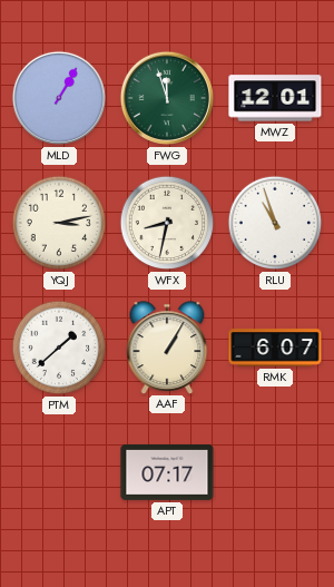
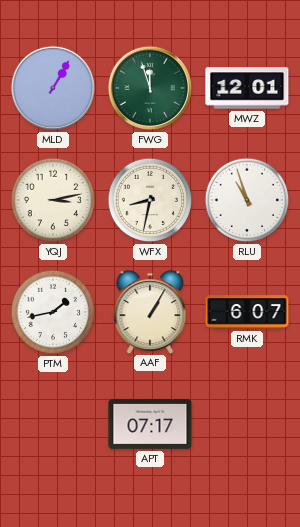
PTM: 1:38 -> 1:43
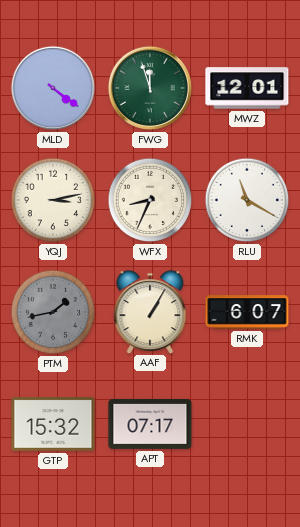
MLD: 1:05 -> 4:21
WFX: 8:32 -> 8:34
RLU: 10:57 -> 11:20
PTM dial: white -> grey
GTP: none -> 15:32
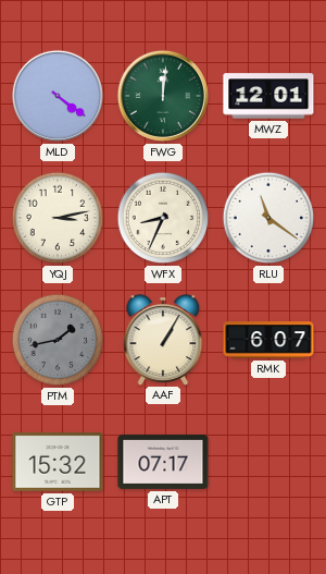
FWG: 11:57 -> 12:01
RLU: 11:20 -> 11:21
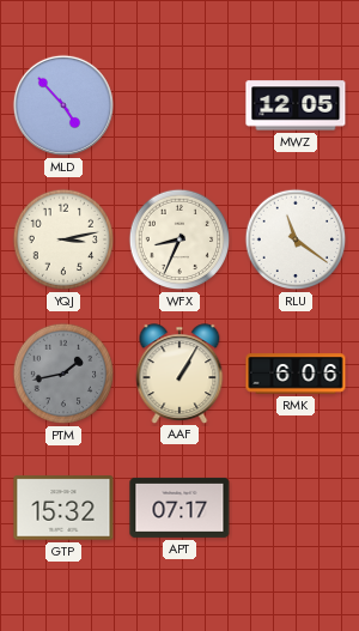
MLD: 4:21 -> 4:53
FWG: 12:01 -> none
MWZ: 12:01 -> 12:05
RMK: 6:07 -> 6:06
